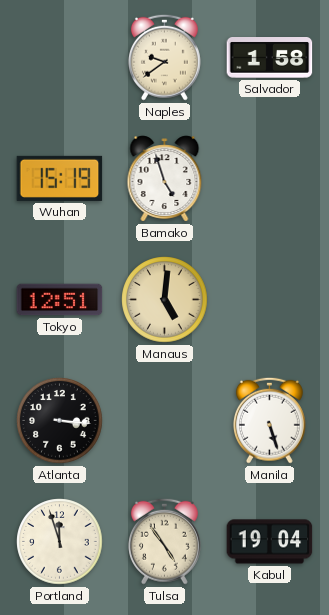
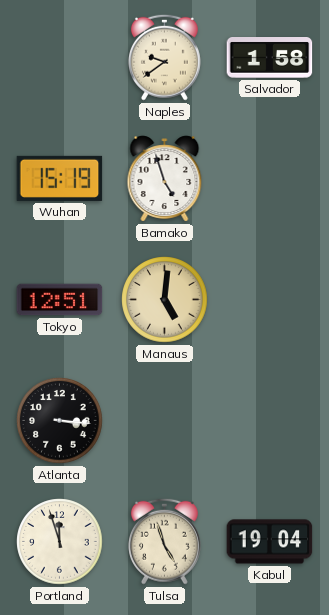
Manila: 5:27 -> none
Tulsa: 4:54 -> 4:57
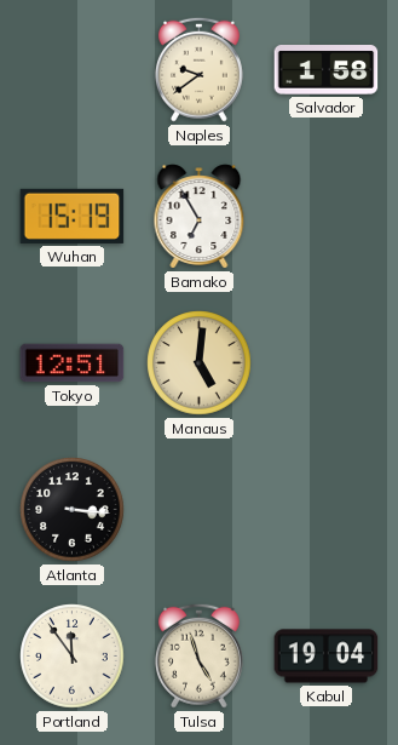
Bamako: 4:57 -> 6:55
Portland: 11:57 -> 11:54
